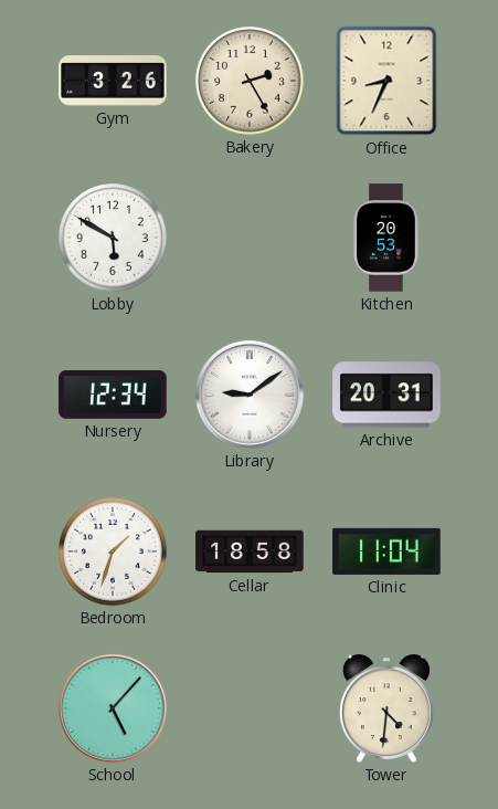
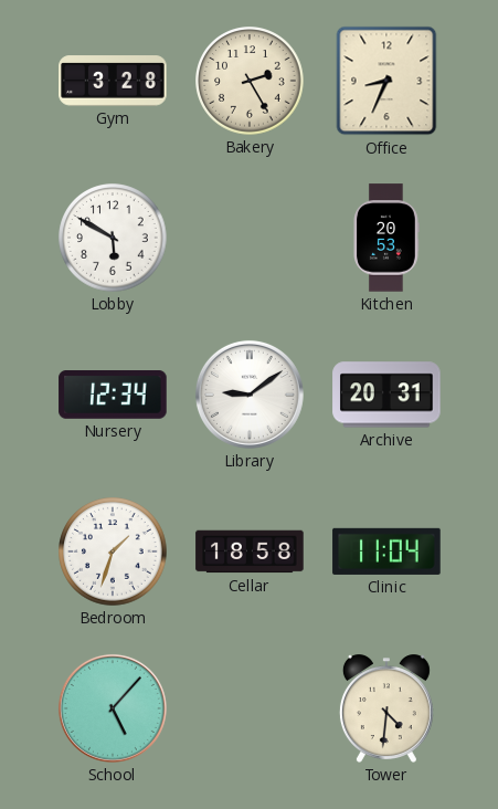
Gym: 3:26 -> 3:28
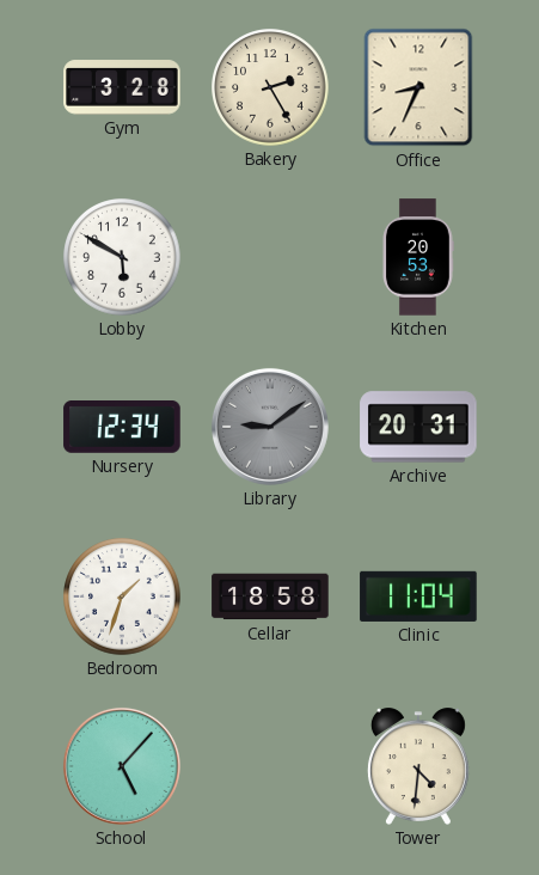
Library dial: white -> grey
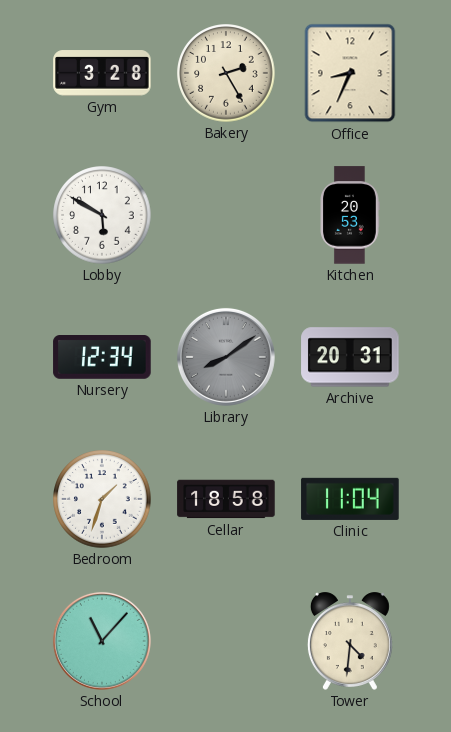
Library: 9:09 -> 8:09
School: 5:07 -> 11:07
